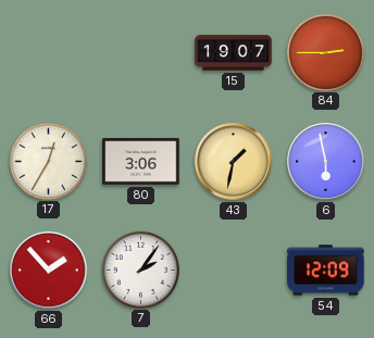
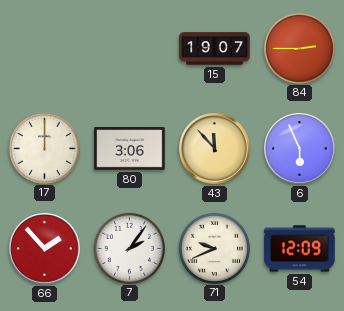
17: 12:35 -> 12:00
43: 1:32 -> 11:53
6: 5:58 -> 5:56
71: none -> 9:41
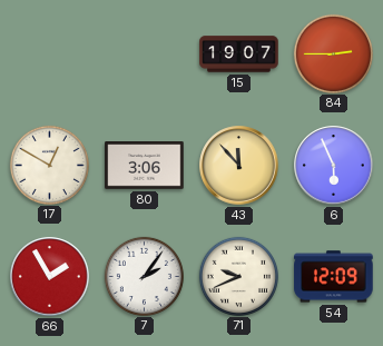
17: 12:00 -> 12:50
66: 1:53 -> 1:55
